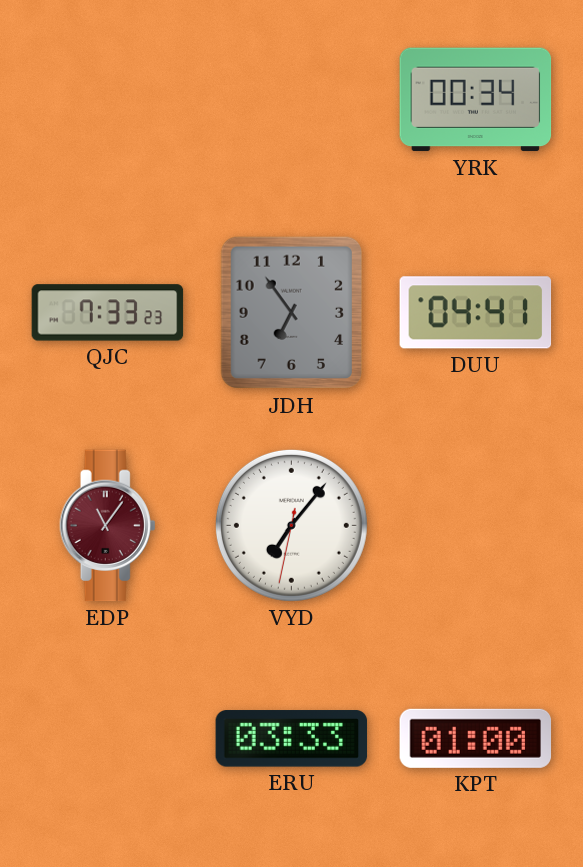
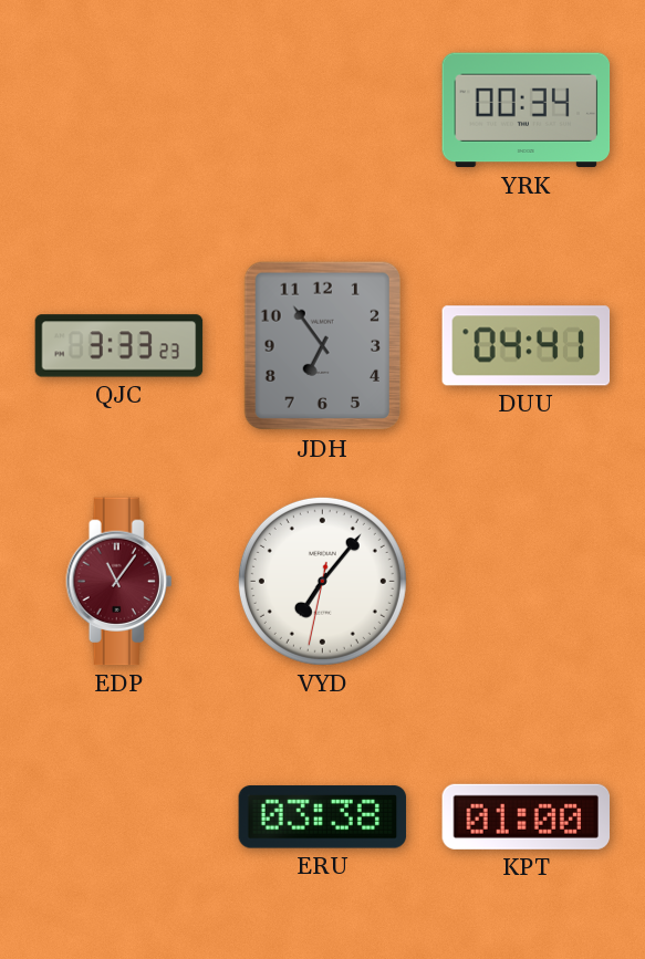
QJC: 7:33 -> 3:33
ERU: 03:33 -> 03:38
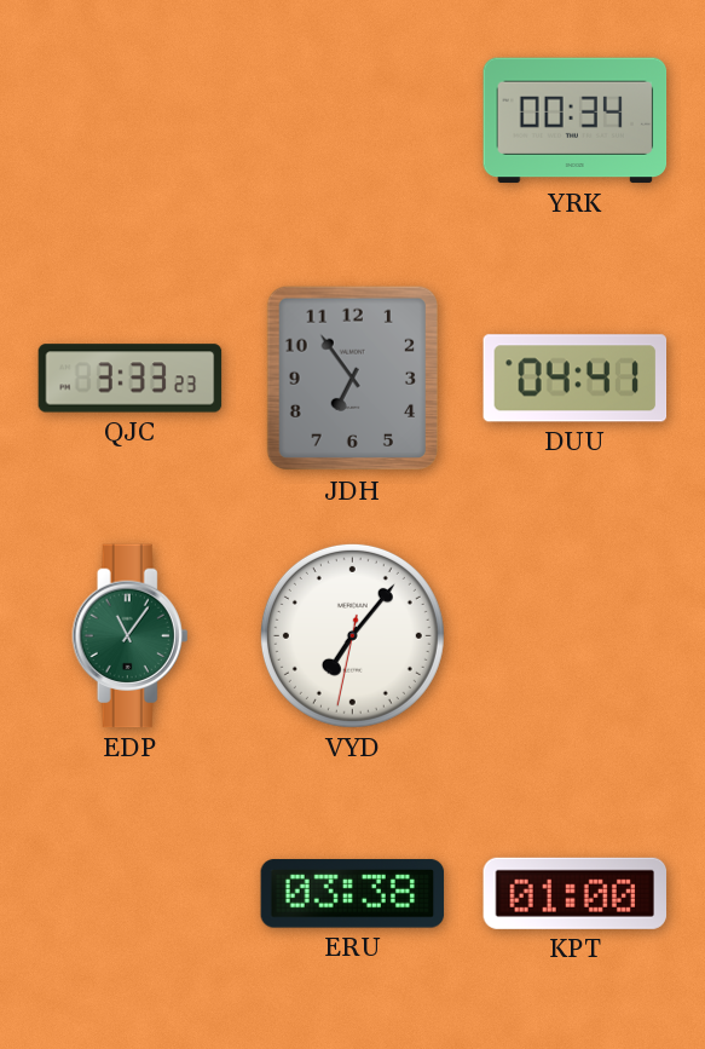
EDP dial: burgundy -> green
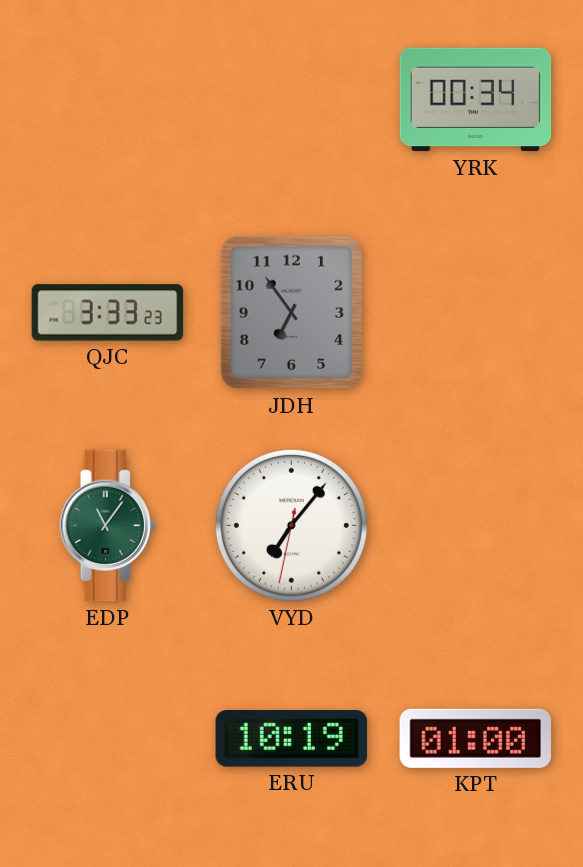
DUU: 04:41 -> none
ERU: 03:38 -> 10:19
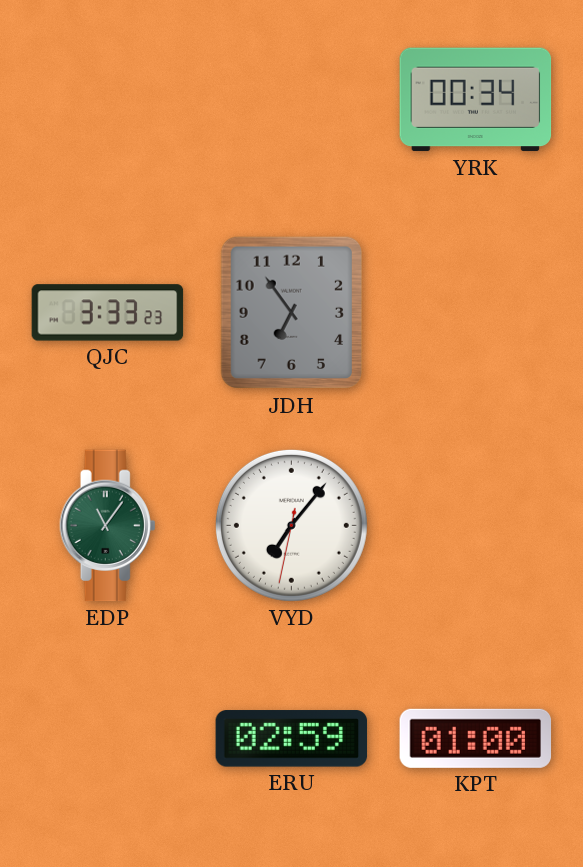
ERU: 10:19 -> 02:59
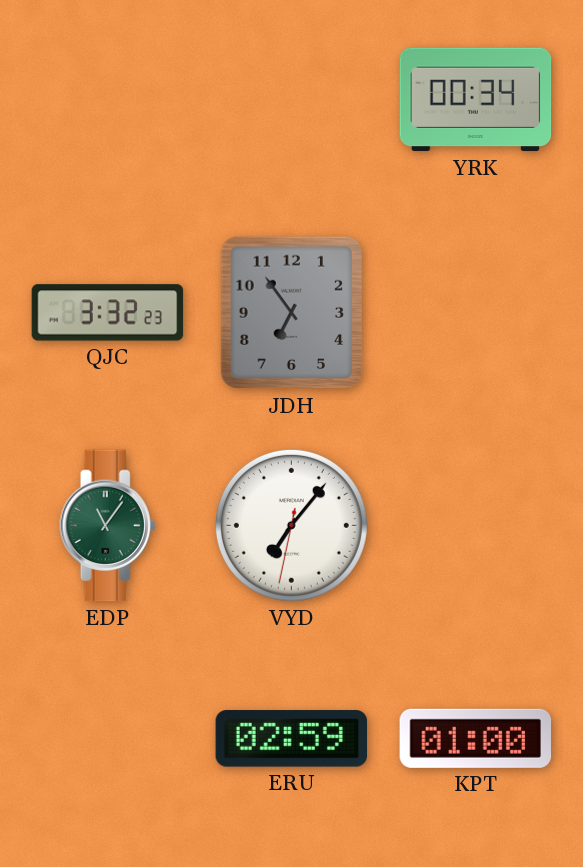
QJC: 3:33 -> 3:32
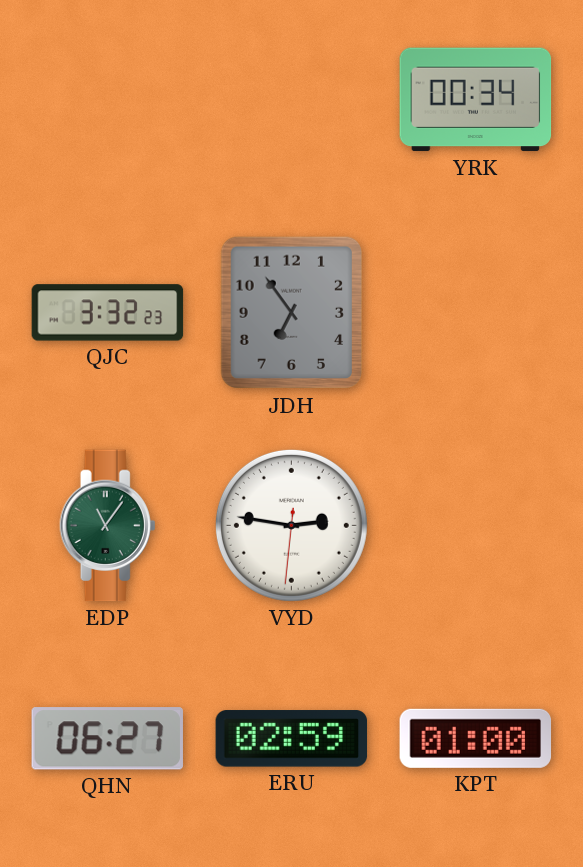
VYD: 7:06 -> 2:46
QHN: none -> 06:27
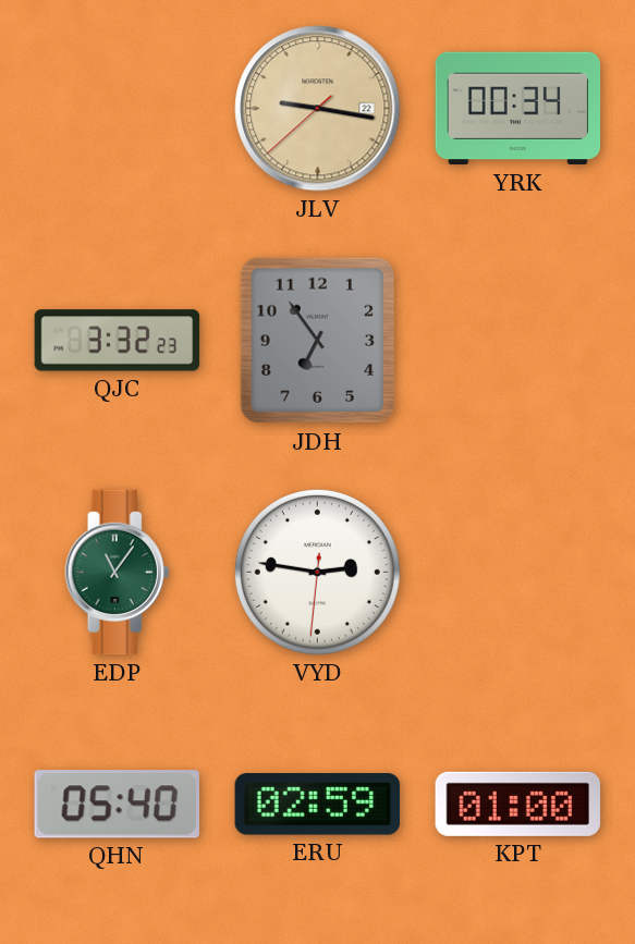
JLV: none -> 9:16
QHN: 06:27 -> 05:40
